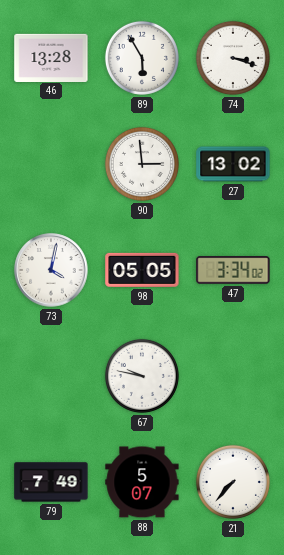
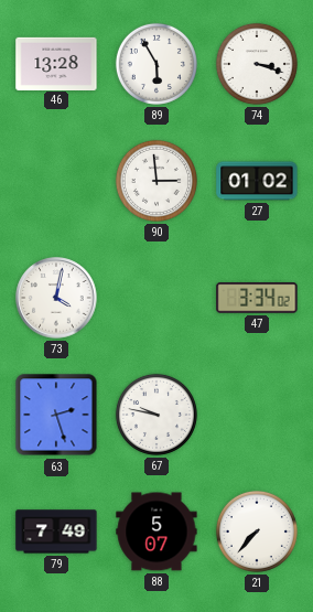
27: 13:02 -> 01:02
98: 05:05 -> none
63: none -> 2:27
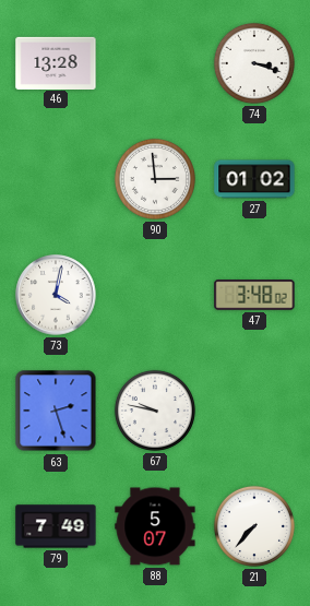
89: 5:55 -> none
47: 3:34 -> 3:48
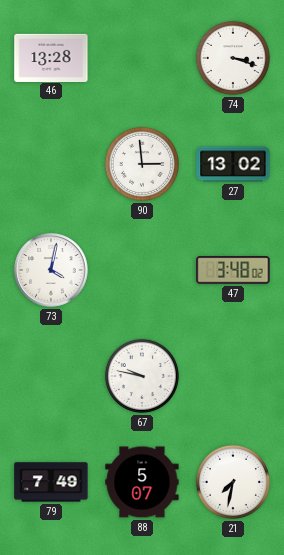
27: 01:02 -> 13:02
63: 2:27 -> none
21: 7:37 -> 7:32
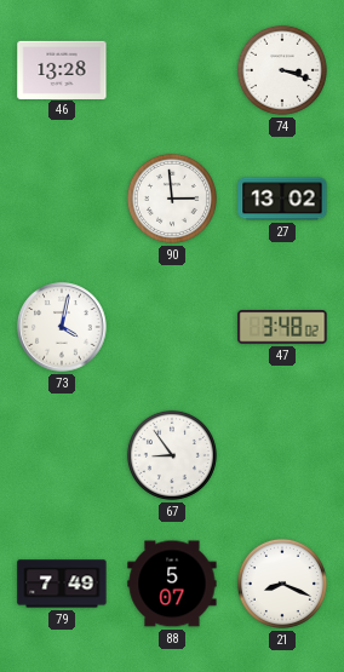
67: 9:47 -> 8:54
21: 7:32 -> 8:19
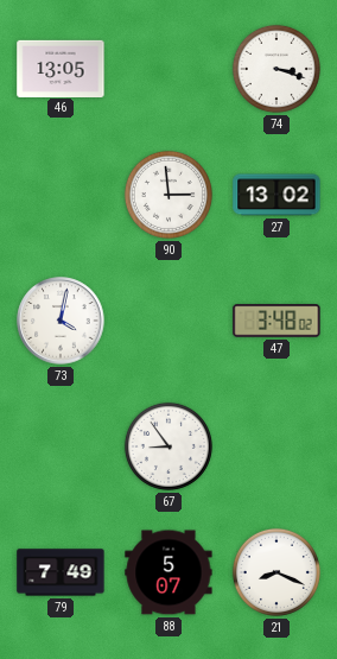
46: 13:28 -> 13:05
